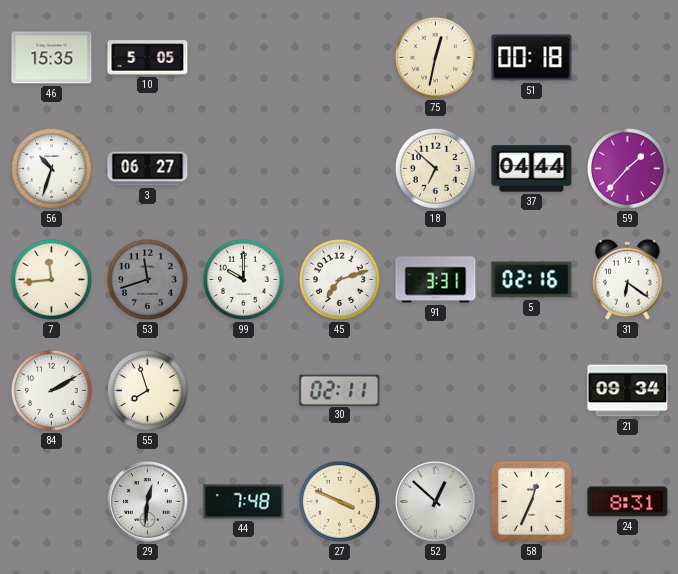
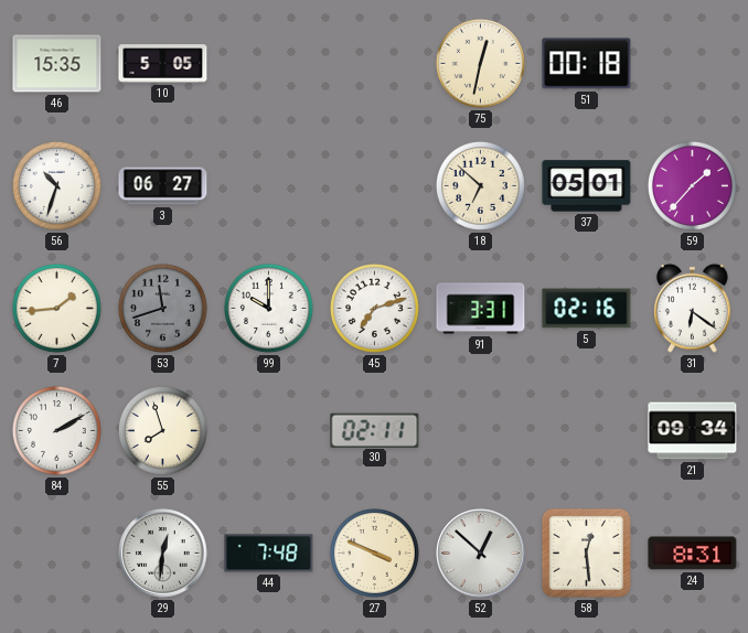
37: 04:44 -> 05:01
7: 11:44 -> 1:44
58: 12:34 -> 12:29
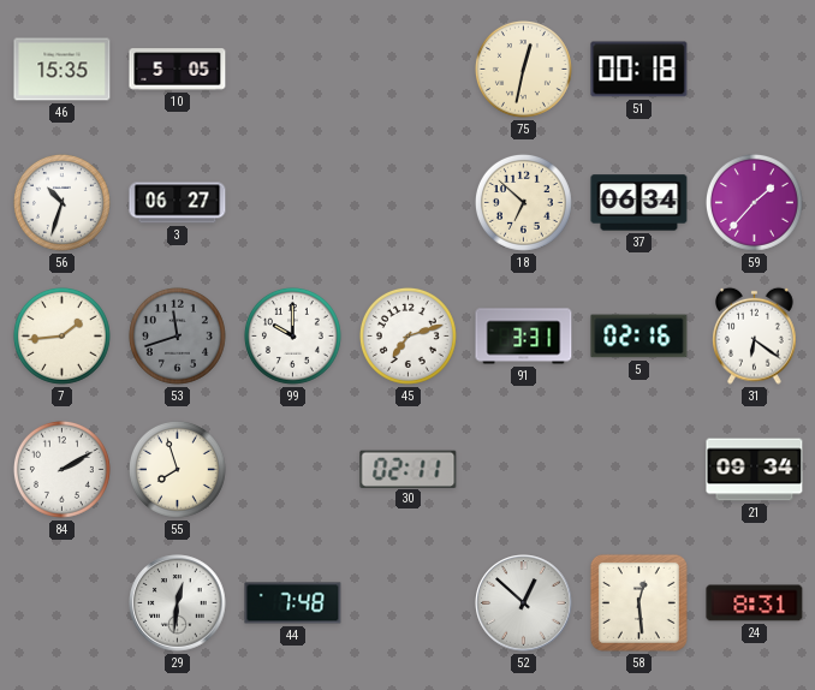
37: 05:01 -> 06:34
27: 3:49 -> none
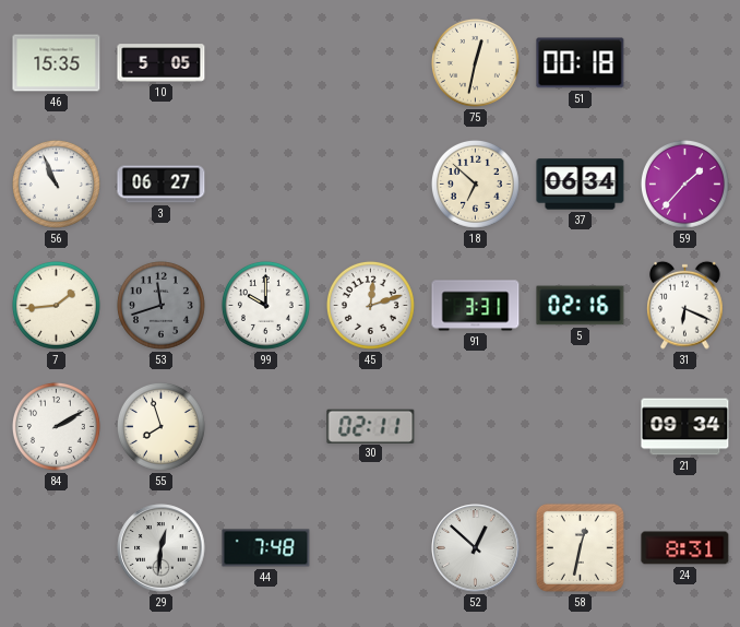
56: 10:33 -> 10:56
45: 7:12 -> 12:12
31: 6:21 -> 6:19
58: 12:29 -> 12:32
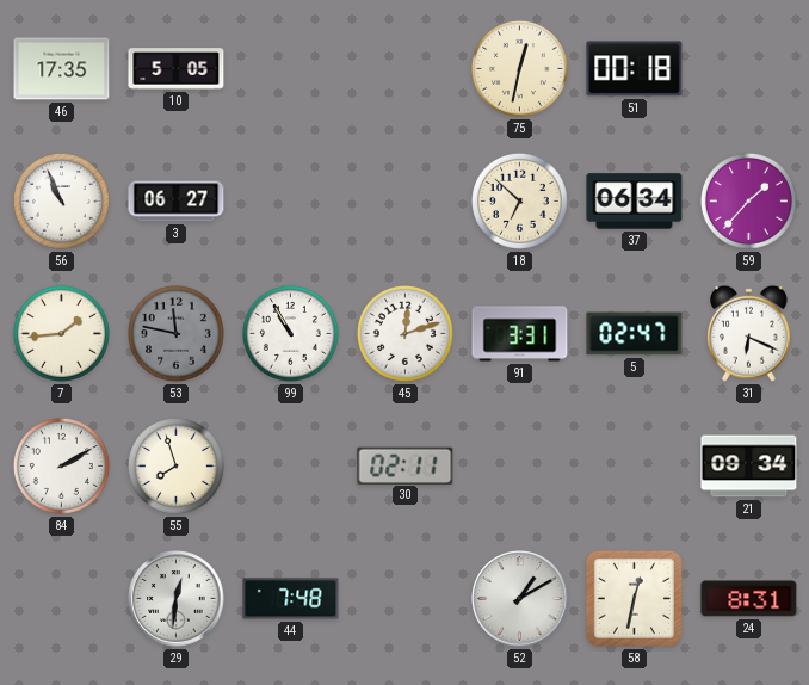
46: 15:35 -> 17:35
53: 11:42 -> 11:47
99: 10:00 -> 10:55
5: 02:16 -> 02:47
52: 12:52 -> 1:10
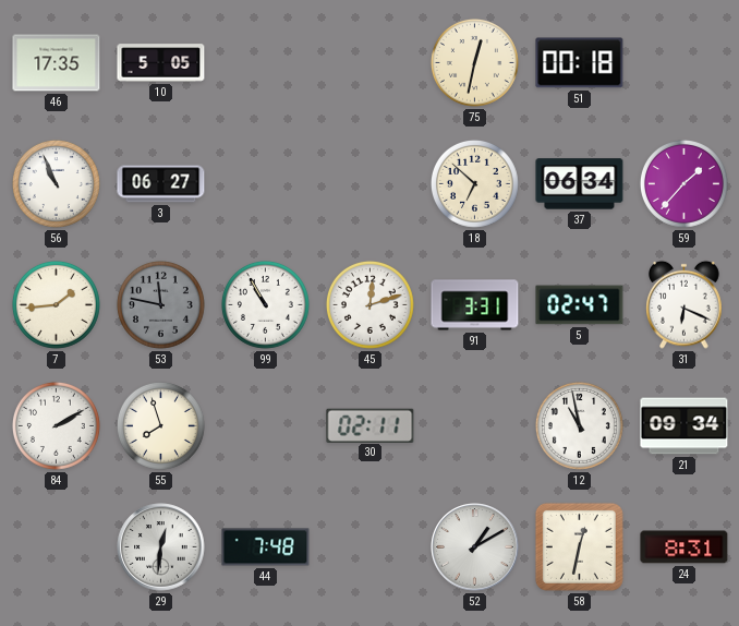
12: none -> 10:58
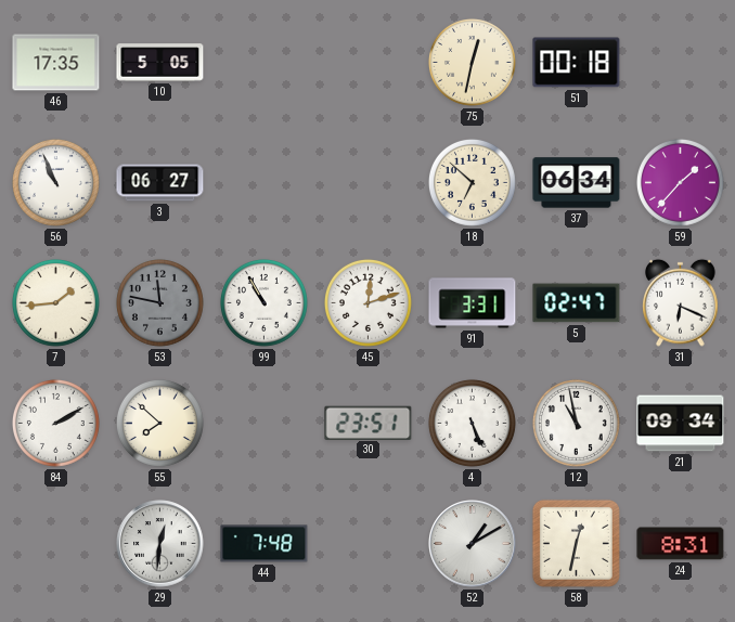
55: 7:57 -> 7:52
30: 02:11 -> 23:51
4: none -> 5:26
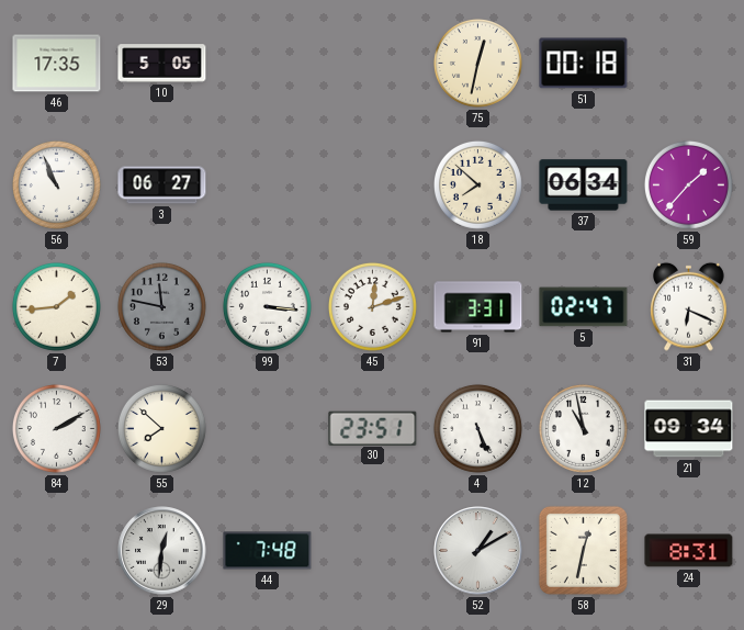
18: 6:52 -> 7:52
99: 10:55 -> 3:16
